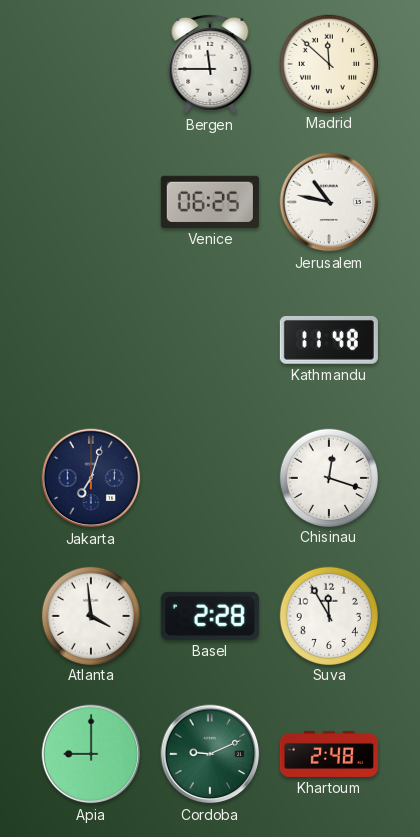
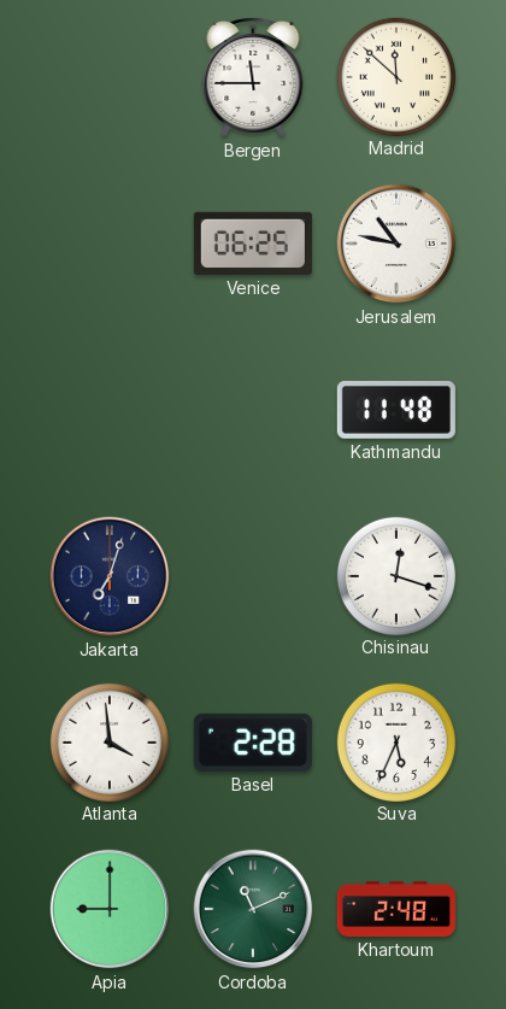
Suva: 11:55 -> 5:34
Cordoba: 9:11 -> 11:11
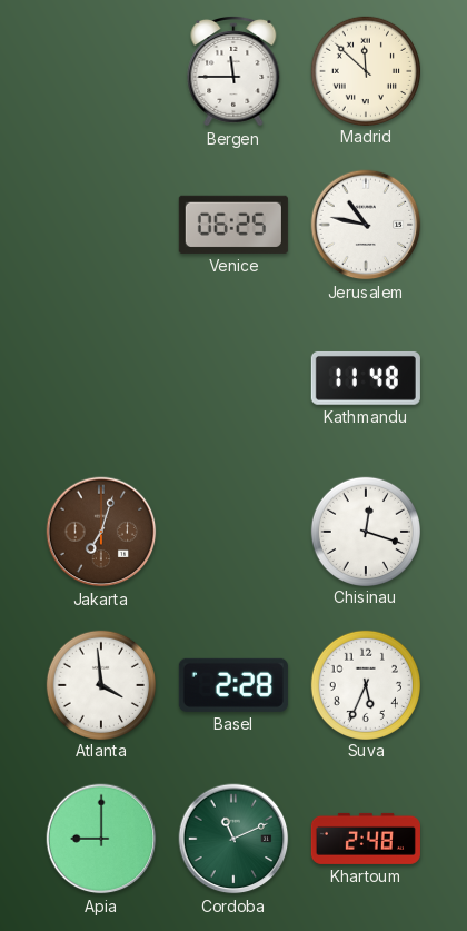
Jakarta dial: navy -> brown
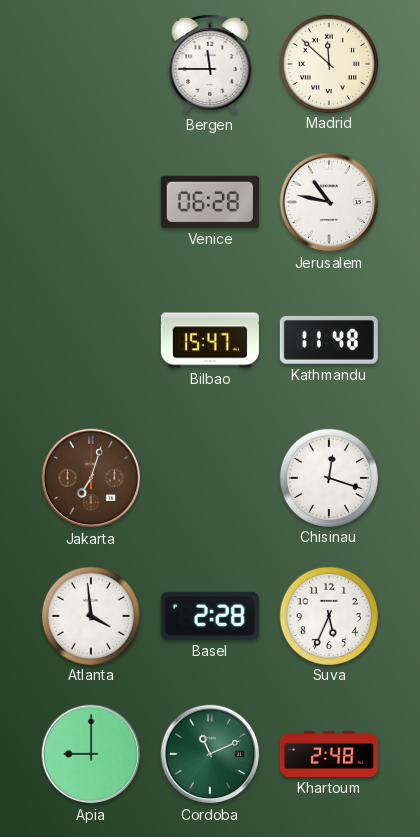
Venice: 06:25 -> 06:28
Bilbao: none -> 15:47
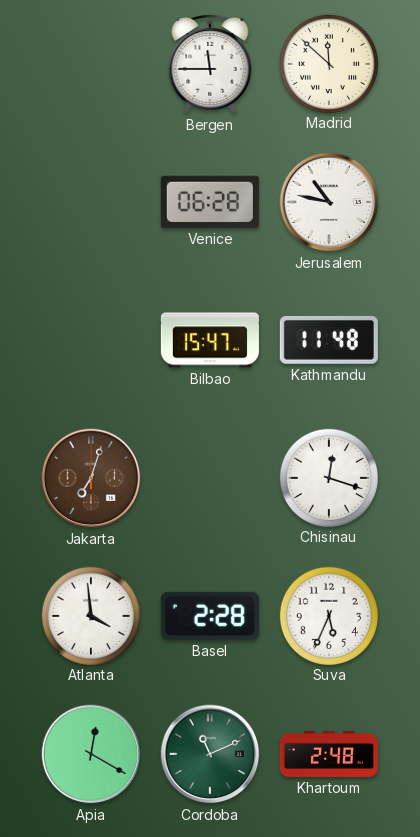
Apia: 9:00 -> 12:20
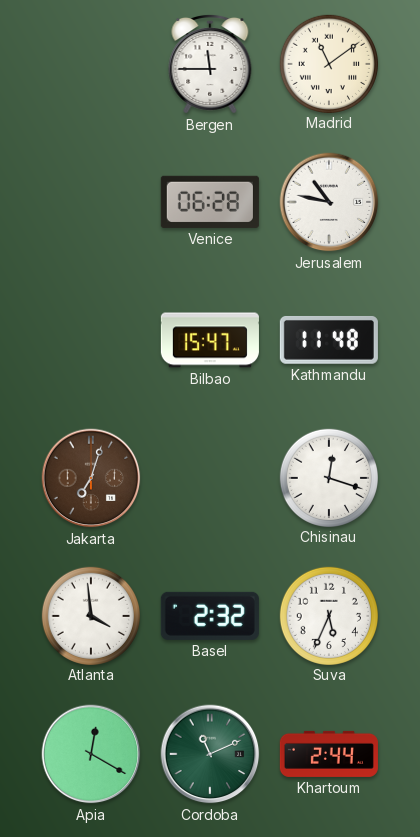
Madrid: 11:52 -> 11:09
Basel: 2:28 -> 2:32
Khartoum: 2:48 -> 2:44
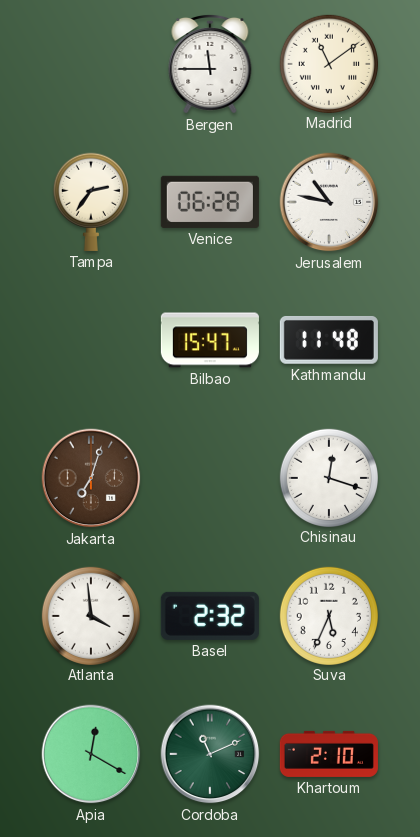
Tampa: none -> 2:36
Khartoum: 2:44 -> 2:10
